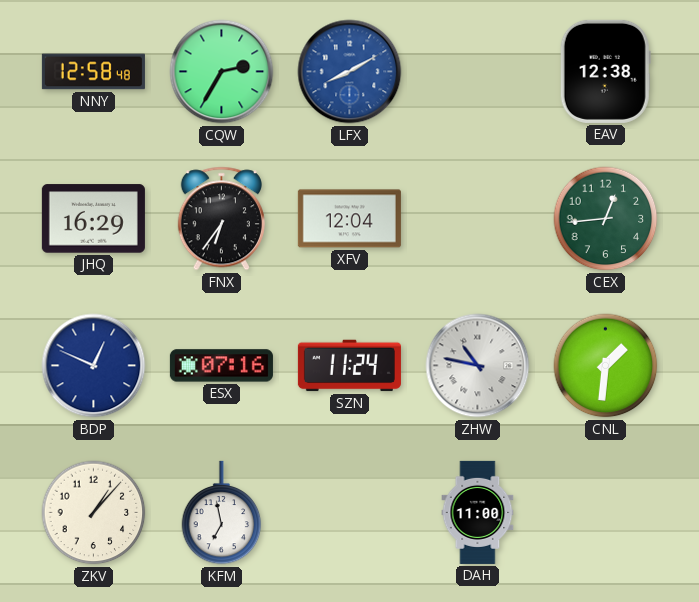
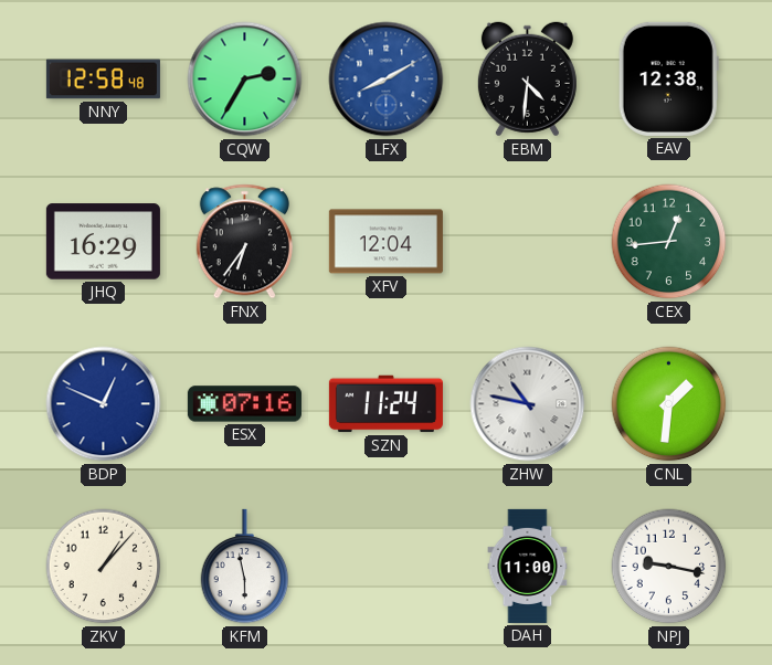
EBM: none -> 4:31
KFM: 6:58 -> 5:58
NPJ: none -> 9:17
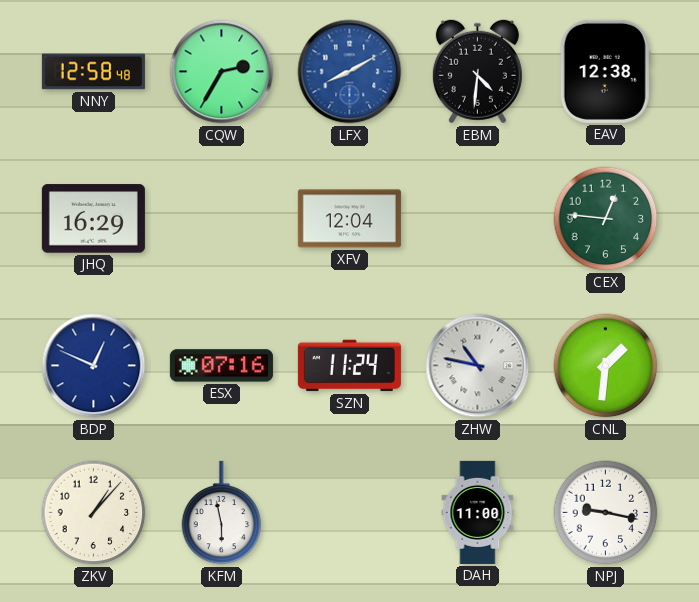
FNX: 6:36 -> none
CEX: 12:44 -> 12:46
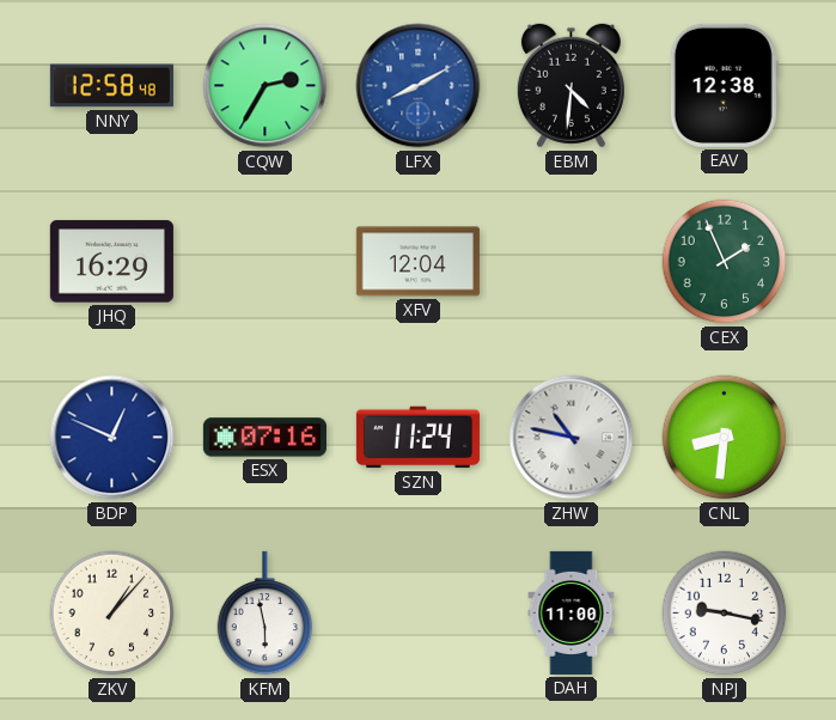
CEX: 12:46 -> 1:56
CNL: 1:31 -> 8:31
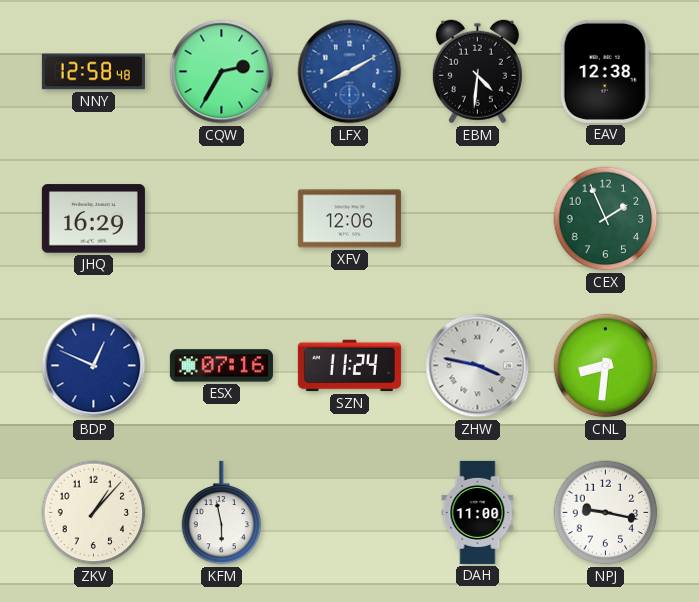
XFV: 12:04 -> 12:06
ZHW: 10:47 -> 3:47
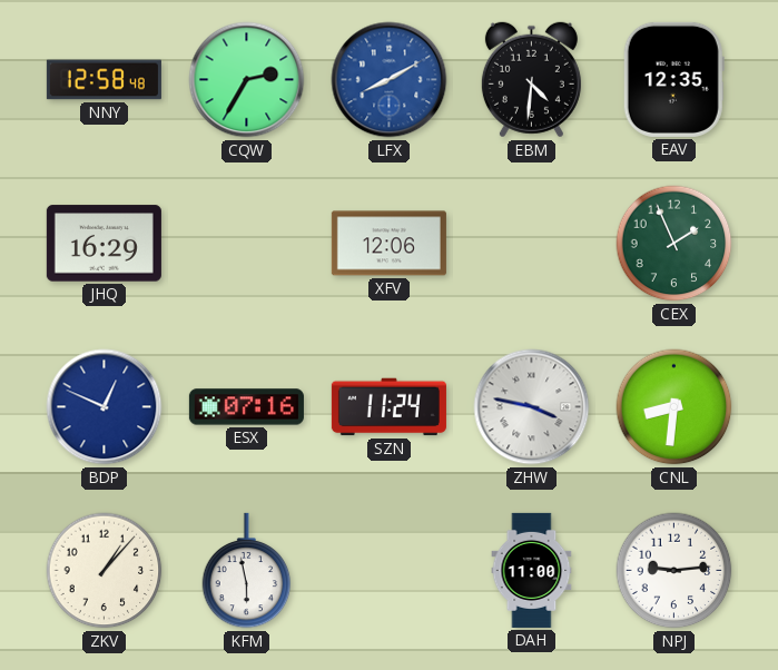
EAV: 12:38 -> 12:35
NPJ: 9:17 -> 9:14
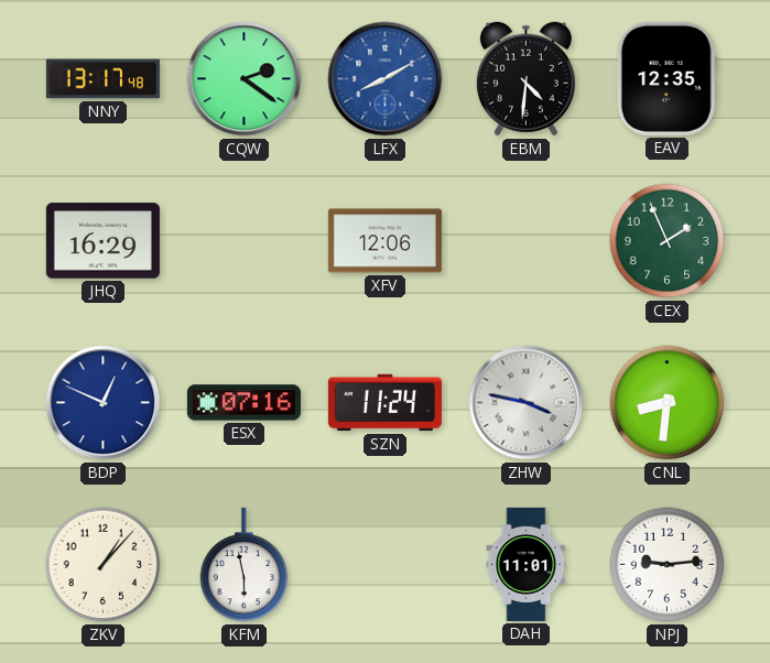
NNY: 12:58 -> 13:17
CQW: 2:35 -> 2:21
DAH: 11:00 -> 11:01
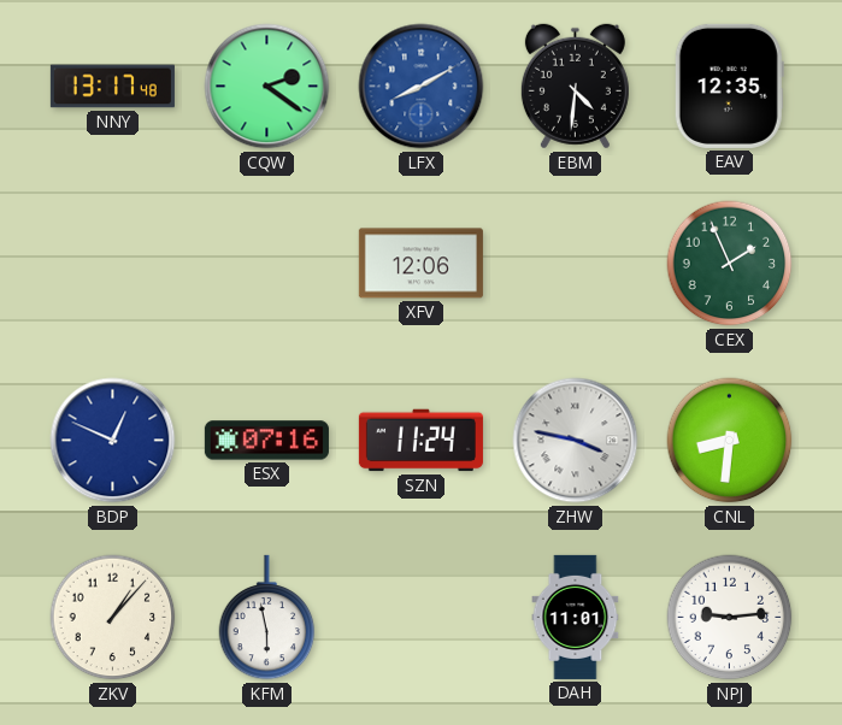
JHQ: 16:29 -> none
